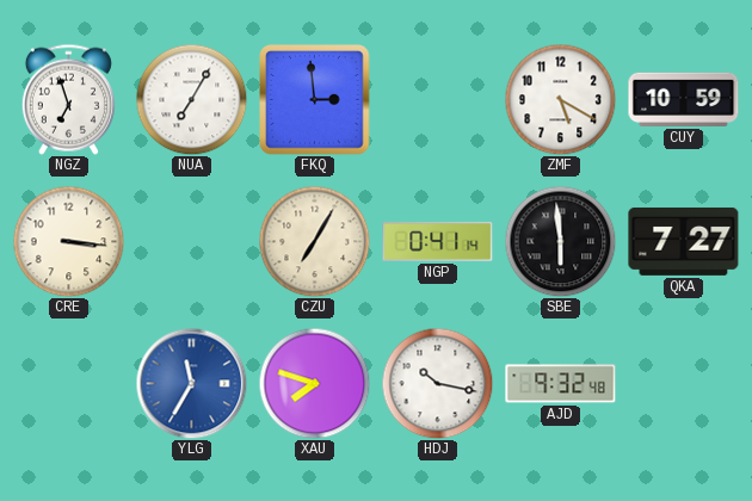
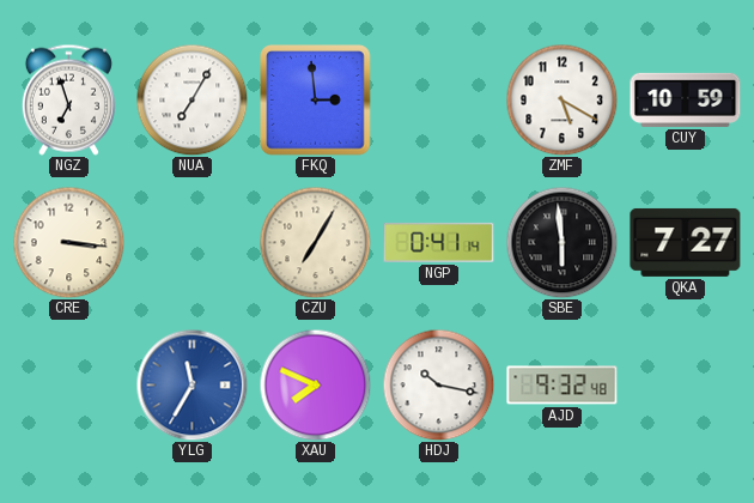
XAU: 7:48 -> 7:49
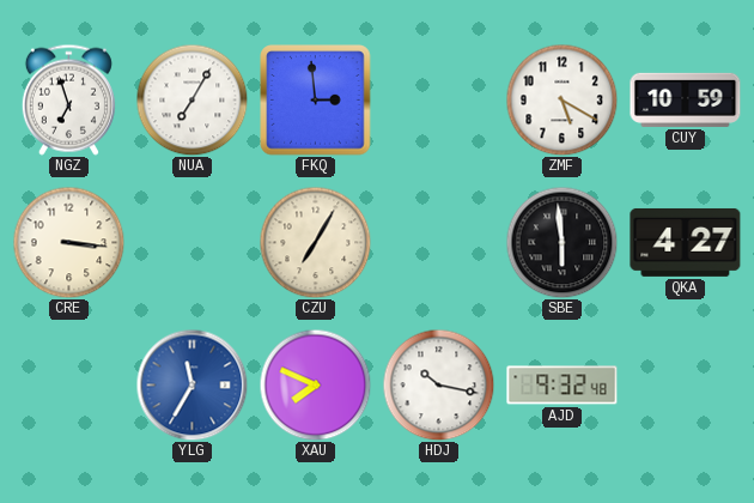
NGP: 0:41 -> none
QKA: 7:27 -> 4:27
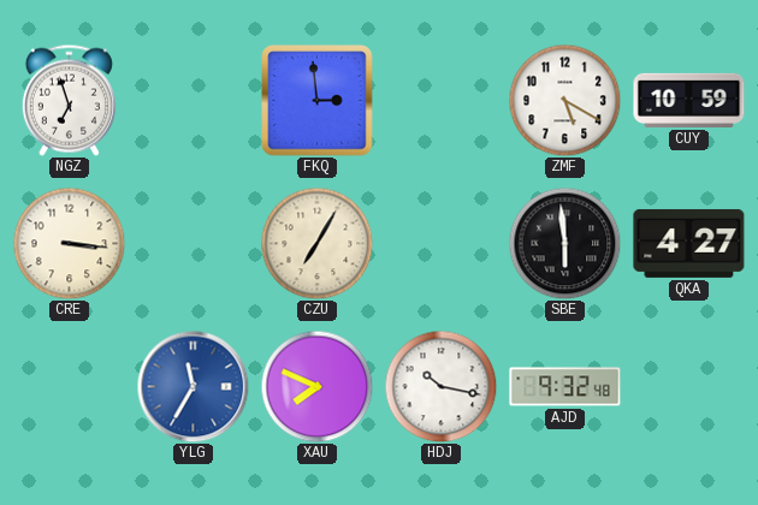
NUA: 7:05 -> none
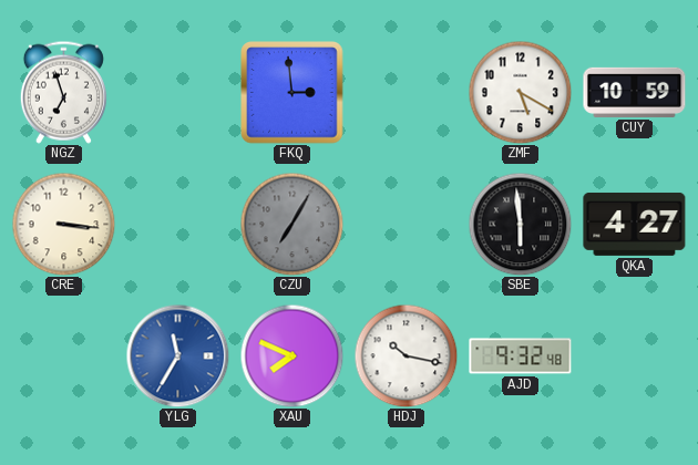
CZU dial: cream -> grey
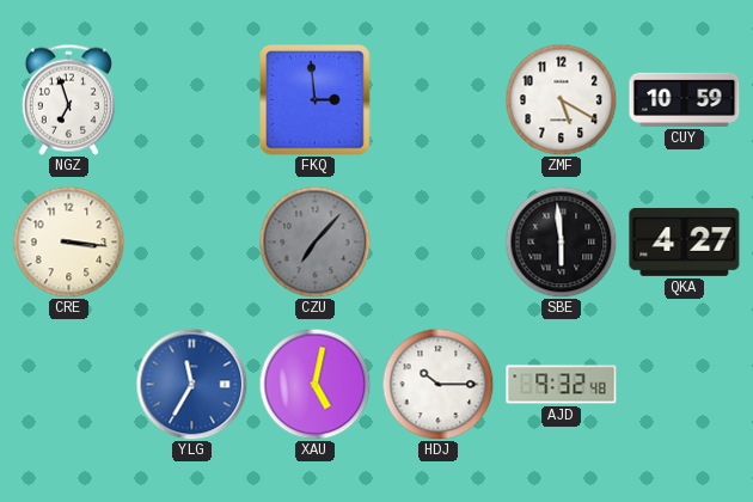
CZU: 7:05 -> 7:07
XAU: 7:49 -> 5:02
HDJ: 10:17 -> 10:15
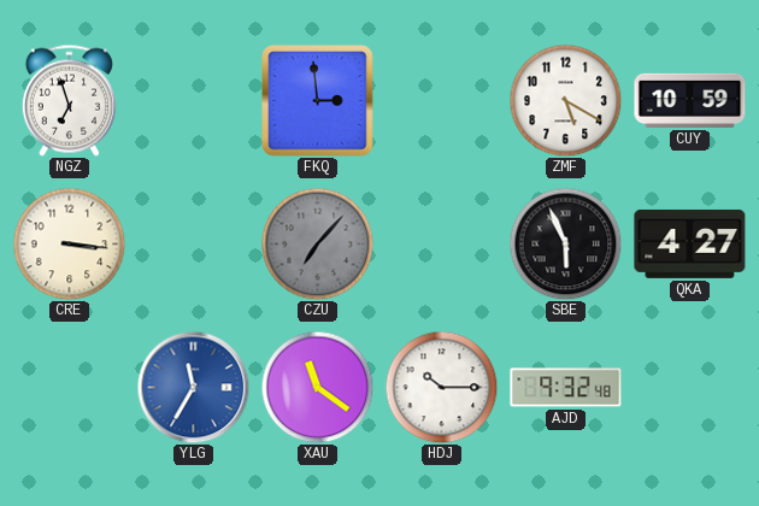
SBE: 5:59 -> 5:56
XAU: 5:02 -> 11:21
